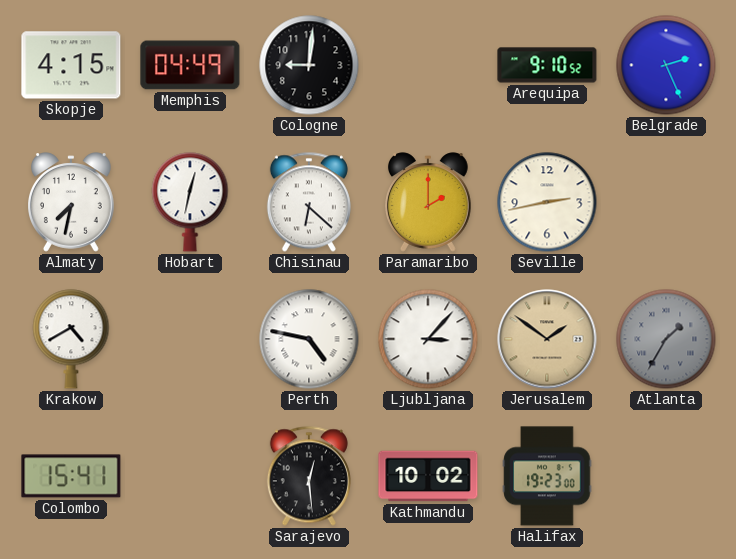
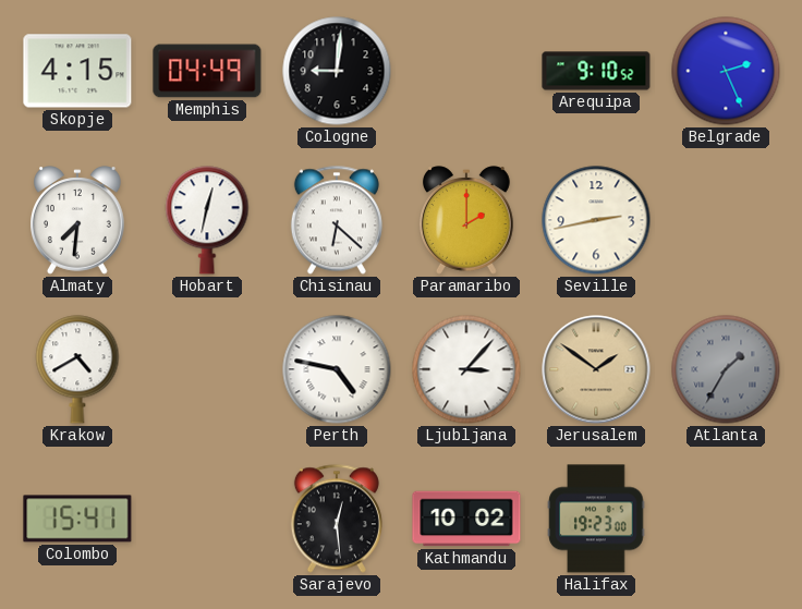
Almaty: 7:32 -> 7:31
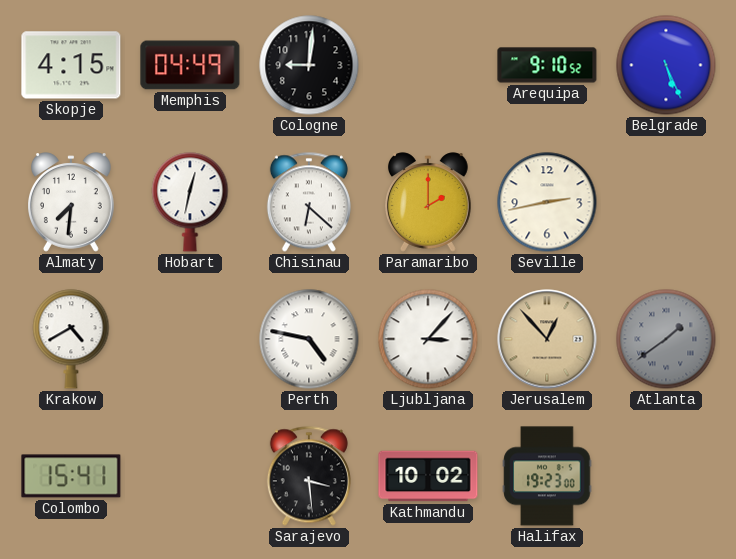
Belgrade: 2:26 -> 5:26
Jerusalem: 1:51 -> 12:53
Atlanta: 1:35 -> 1:39
Sarajevo: 12:29 -> 3:29
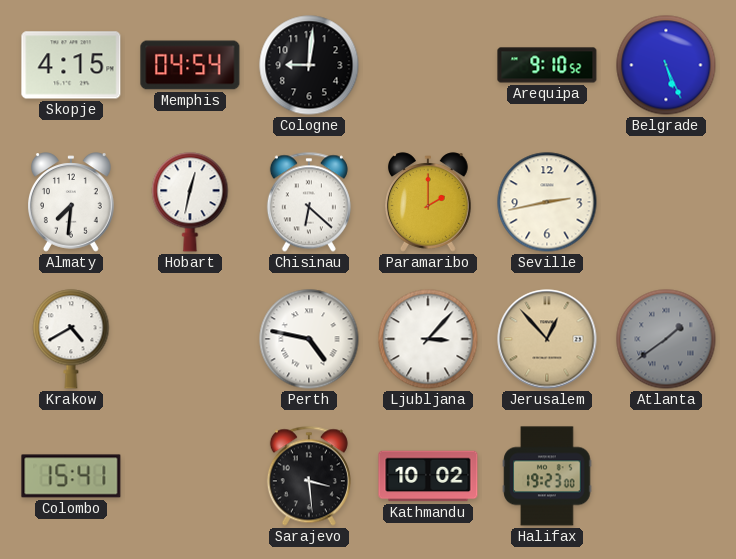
Memphis: 04:49 -> 04:54
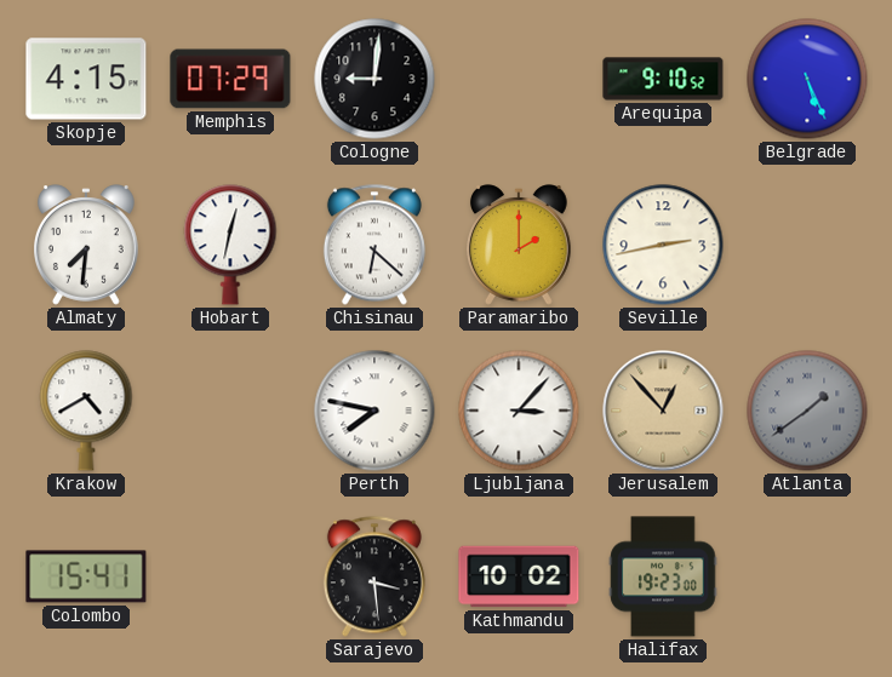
Memphis: 04:54 -> 07:29
Perth: 4:47 -> 7:47
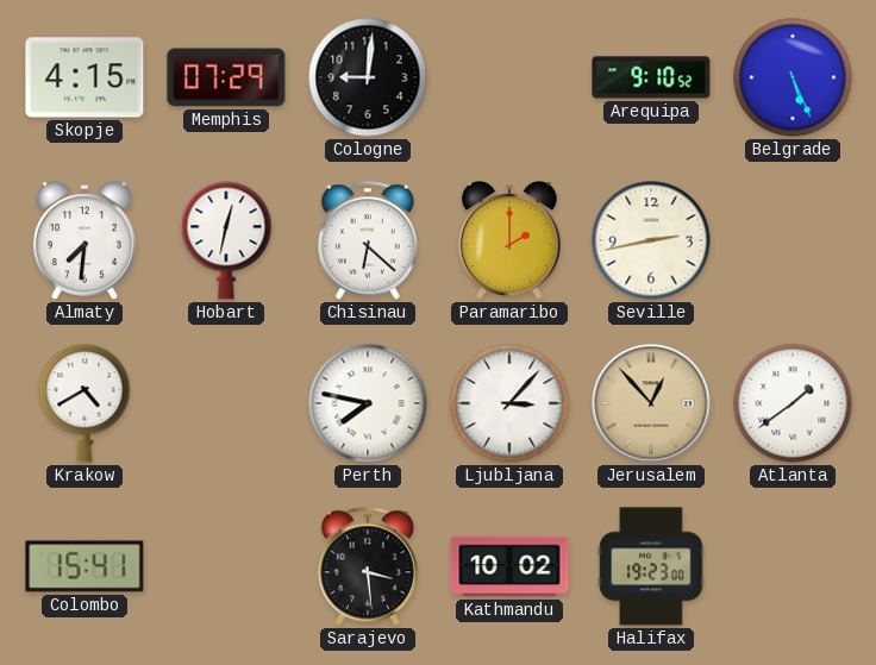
Atlanta dial: grey -> white
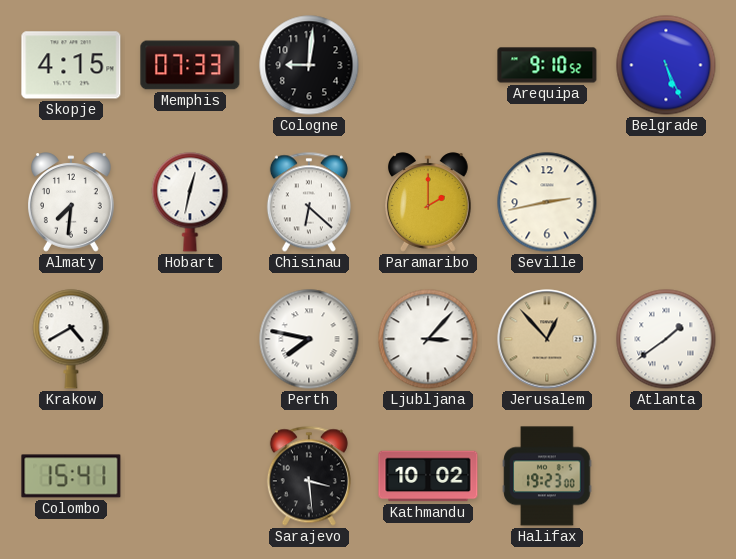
Memphis: 07:29 -> 07:33
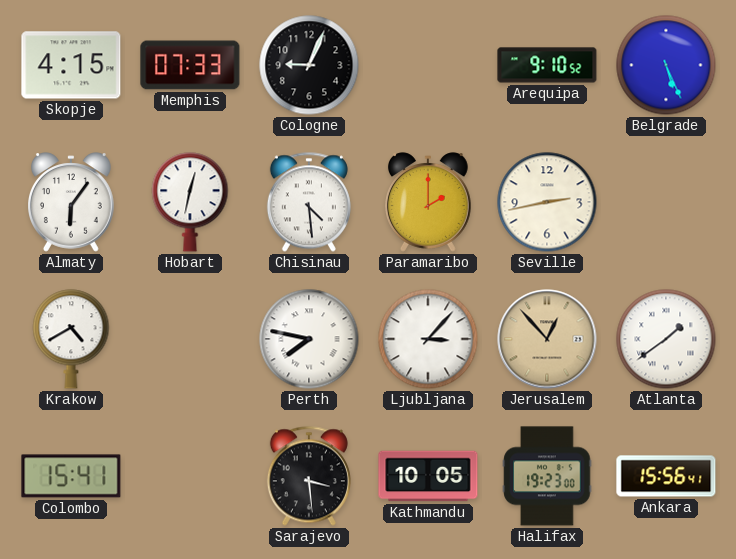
Cologne: 9:01 -> 9:04
Almaty: 7:31 -> 6:06
Chisinau: 6:22 -> 4:29
Kathmandu: 10:02 -> 10:05
Ankara: none -> 15:56
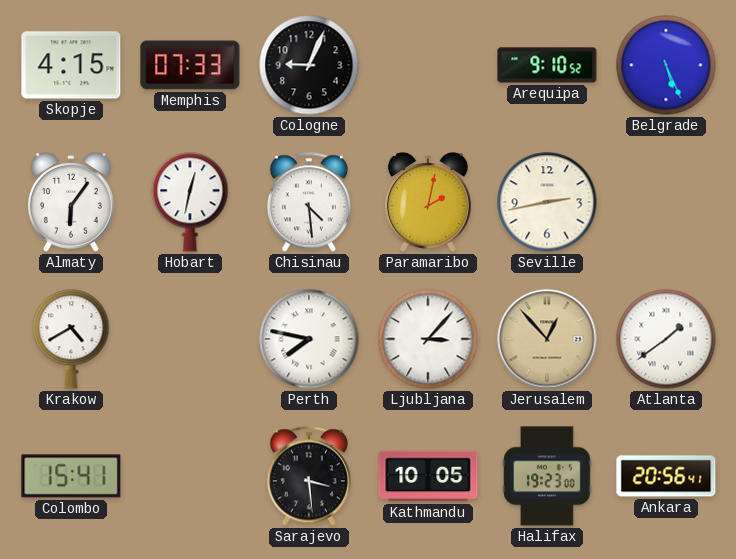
Paramaribo: 2:00 -> 2:02
Ankara: 15:56 -> 20:56
